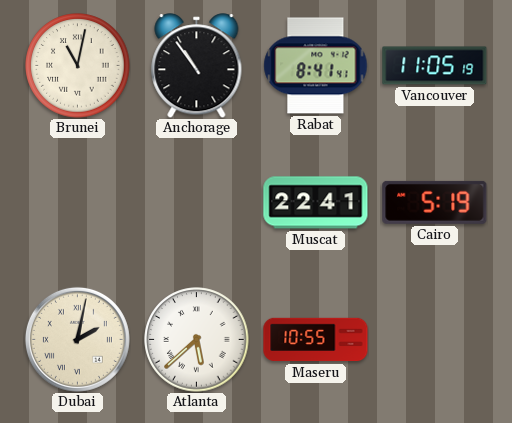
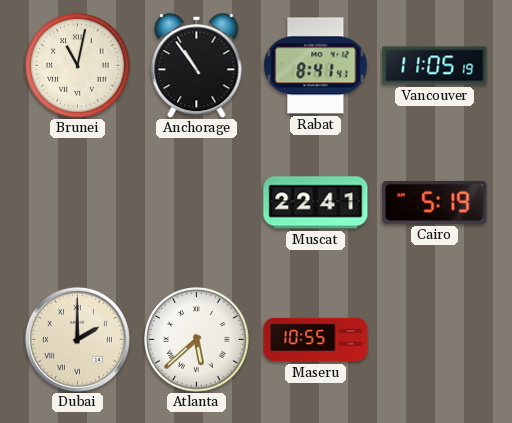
Dubai: 2:02 -> 2:00
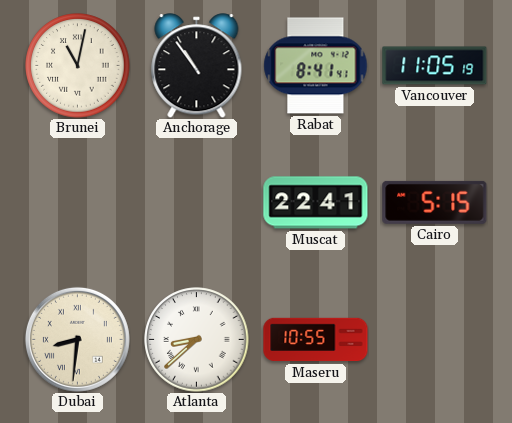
Cairo: 5:19 -> 5:15
Dubai: 2:00 -> 8:31
Atlanta: 5:38 -> 8:38
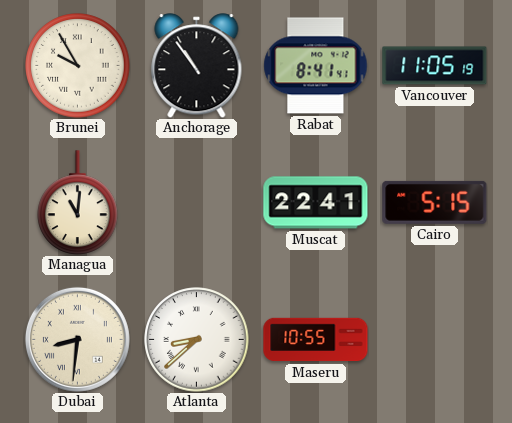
Brunei: 11:02 -> 9:55
Managua: none -> 11:01
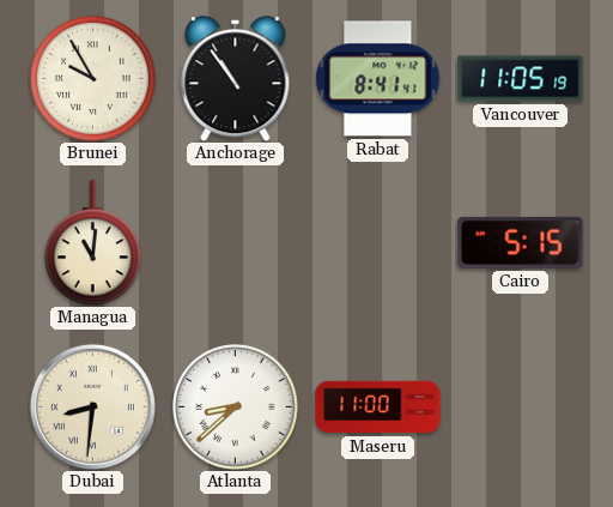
Muscat: 22:41 -> none
Maseru: 10:55 -> 11:00
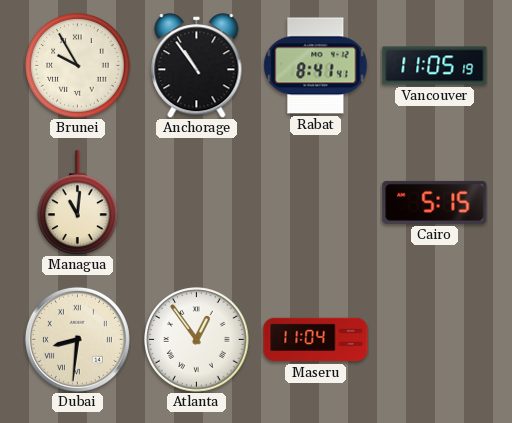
Atlanta: 8:38 -> 12:54
Maseru: 11:00 -> 11:04
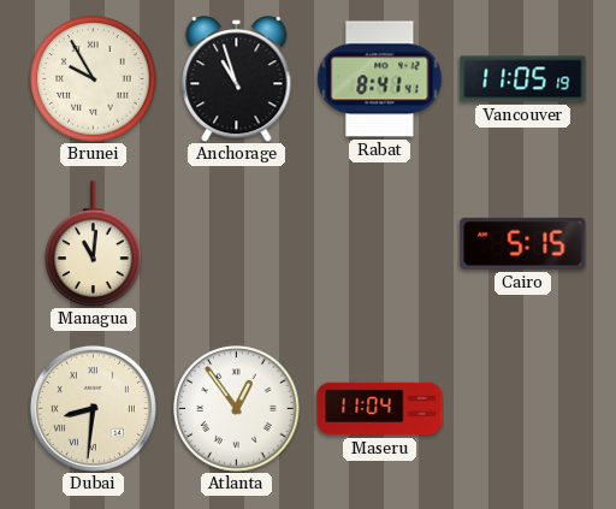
Anchorage: 10:54 -> 10:57
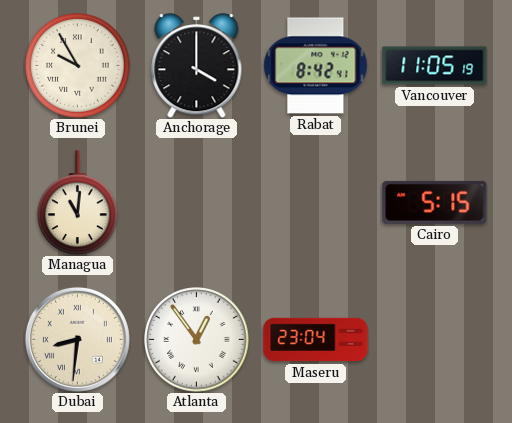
Anchorage: 10:57 -> 4:00
Rabat: 8:41 -> 8:42
Maseru: 11:04 -> 23:04
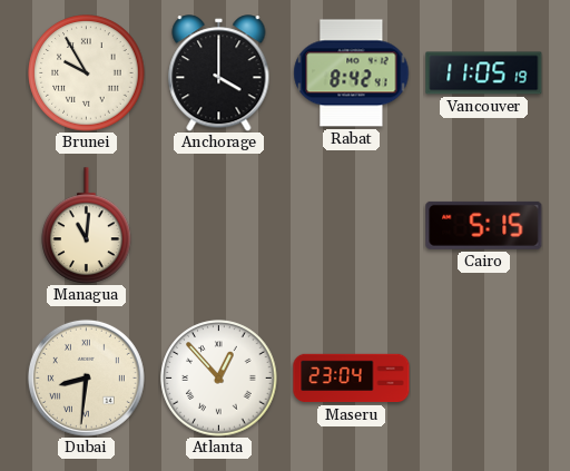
Atlanta: 12:54 -> 12:53
